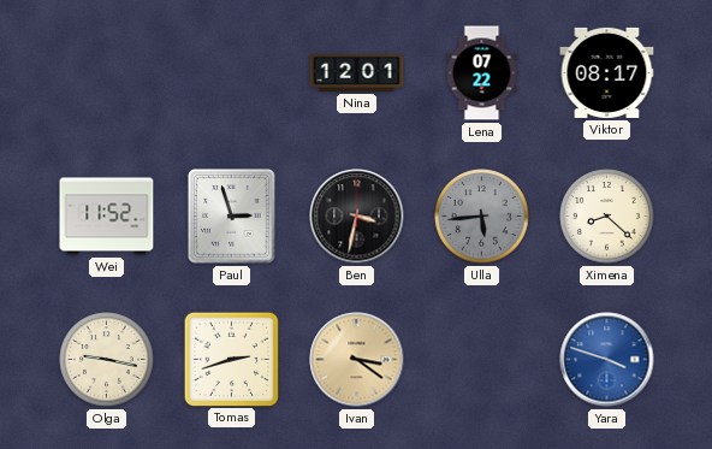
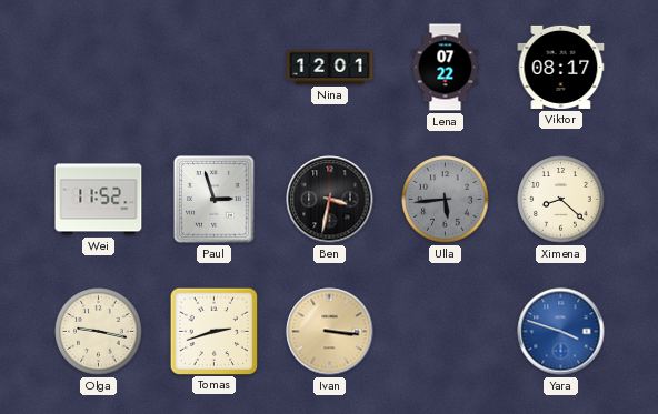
Ivan: 3:21 -> 3:16
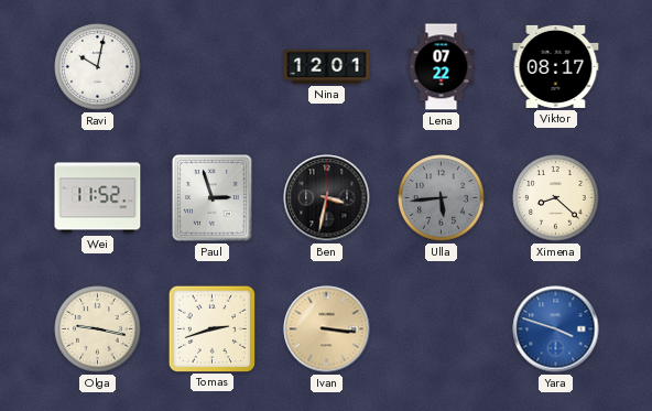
Ravi: none -> 10:02
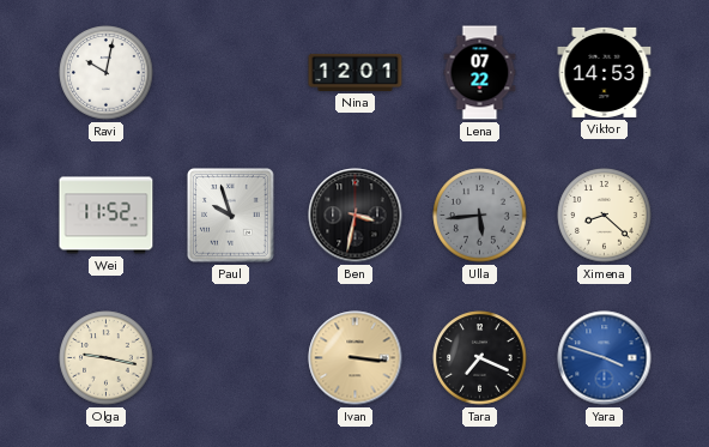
Viktor: 08:17 -> 14:53
Paul: 2:57 -> 9:57
Tomas: 2:42 -> none
Tara: none -> 7:19
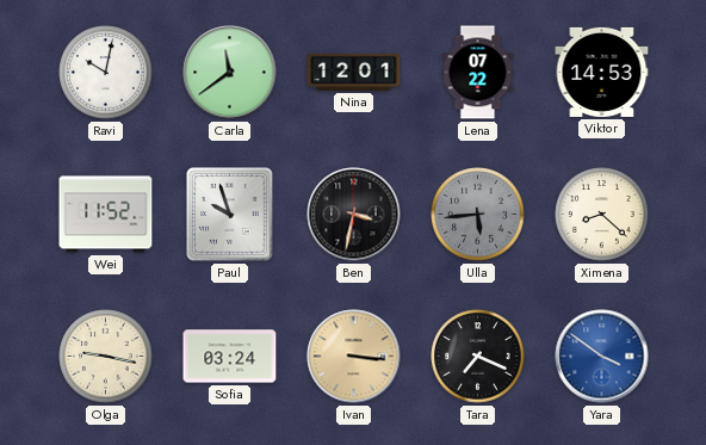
Carla: none -> 11:39
Sofia: none -> 03:24
Yara: 3:48 -> 3:51
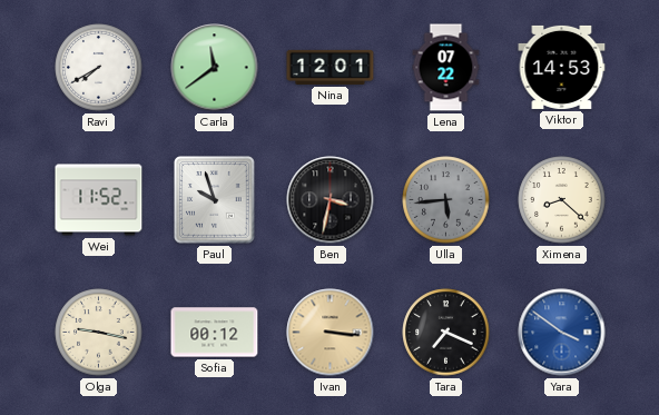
Ravi: 10:02 -> 7:40
Sofia: 03:24 -> 00:12
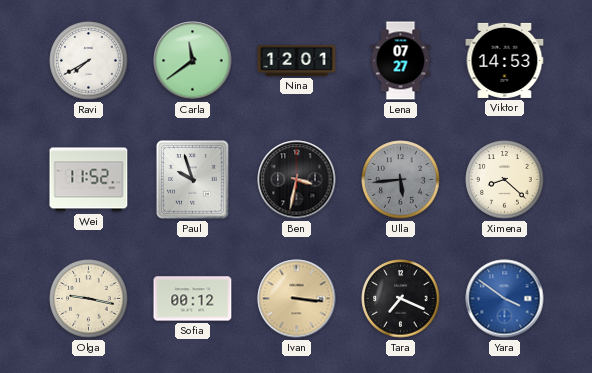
Lena: 07:22 -> 07:27
